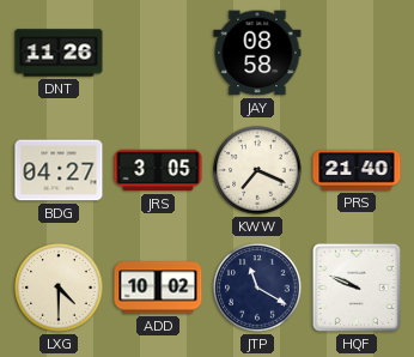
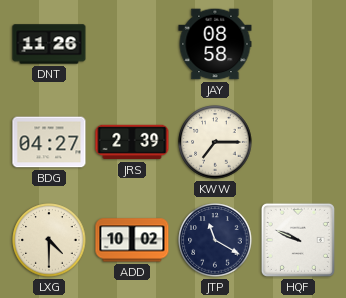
JRS: 3:05 -> 2:39
KWW: 7:19 -> 7:15
PRS: 21:40 -> none
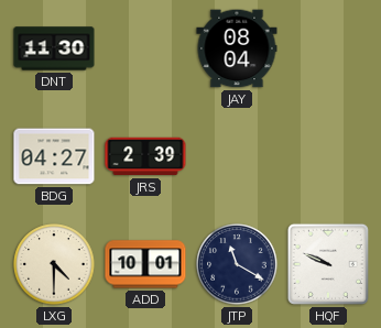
DNT: 11:26 -> 11:30
JAY: 08:58 -> 08:04
KWW: 7:15 -> none
ADD: 10:02 -> 10:01
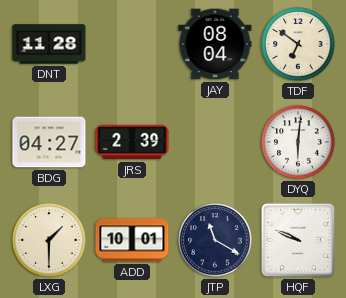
DNT: 11:30 -> 11:28
TDF: none -> 6:51
DYQ: none -> 6:01
LXG: 4:30 -> 1:30
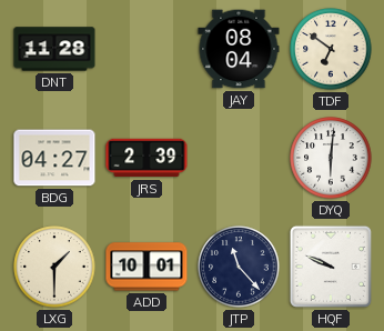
JTP: 11:20 -> 11:23
